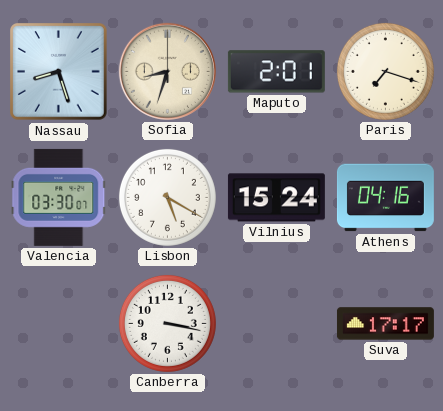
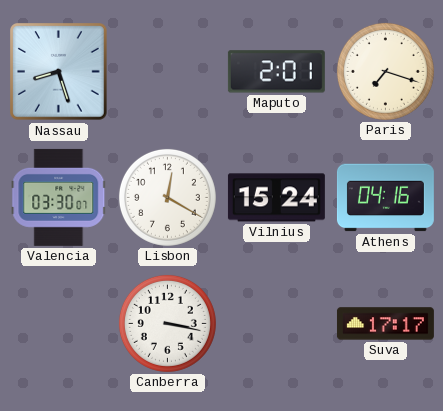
Sofia: 8:33 -> none
Lisbon: 5:20 -> 12:20
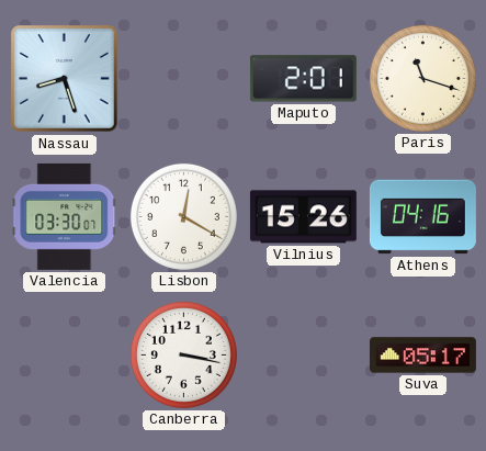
Paris: 7:18 -> 11:18
Vilnius: 15:24 -> 15:26
Suva: 17:17 -> 05:17
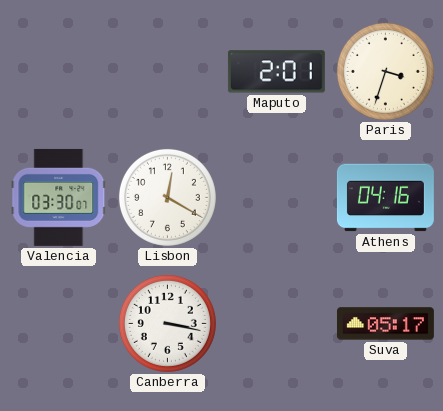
Nassau: 8:27 -> none
Paris: 11:18 -> 3:33
Vilnius: 15:26 -> none
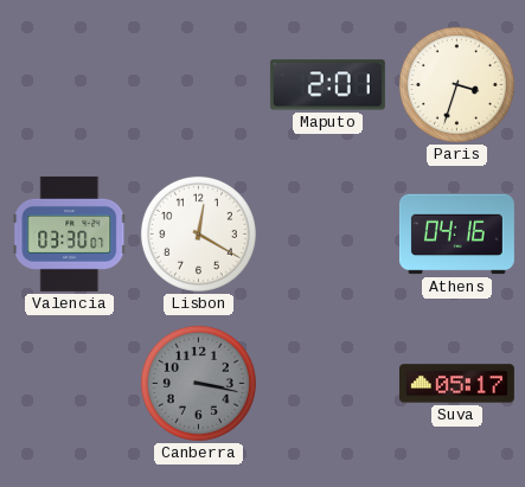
Canberra dial: white -> grey
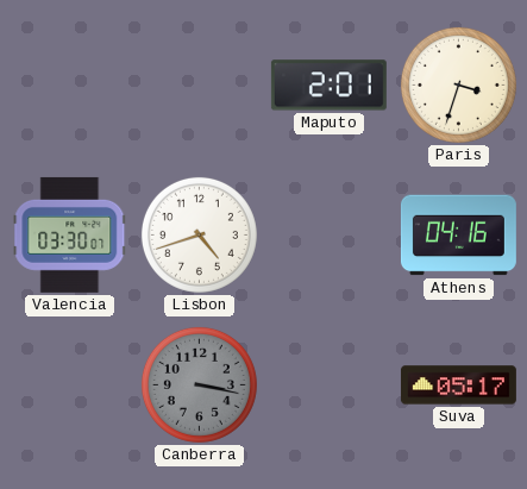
Lisbon: 12:20 -> 4:42
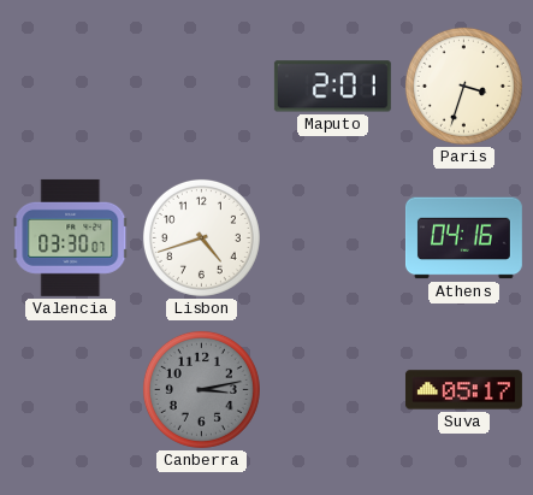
Canberra: 3:17 -> 3:13
